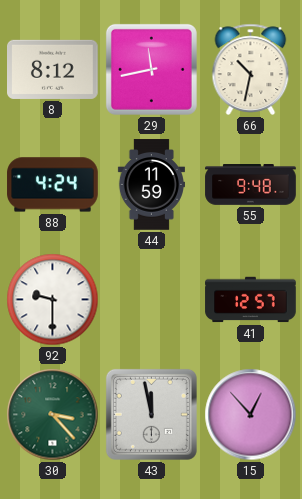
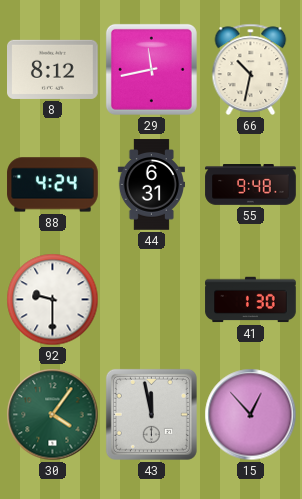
44: 11:59 -> 6:31
41: 12:57 -> 1:30
30: 3:23 -> 4:06
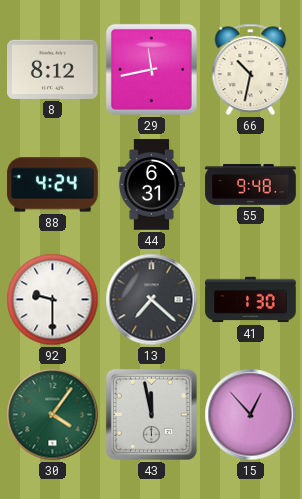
13: none -> 7:22
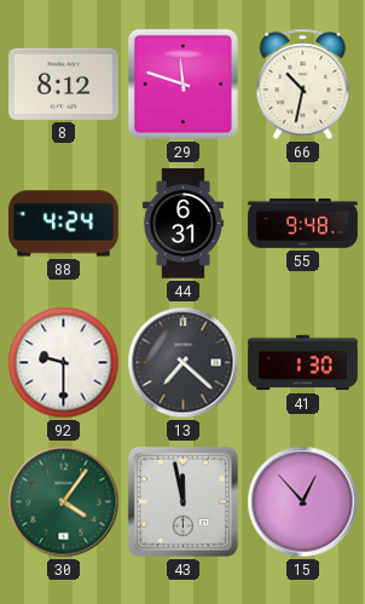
29: 11:43 -> 11:48
